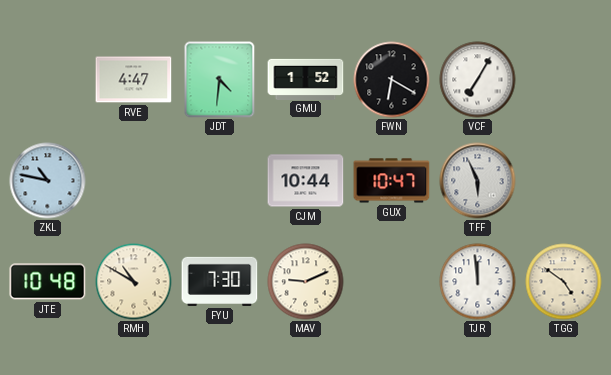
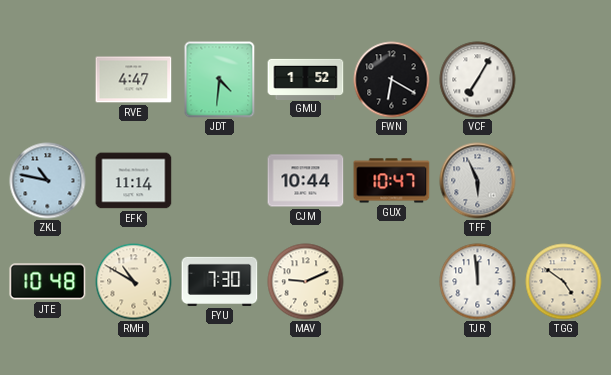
EFK: none -> 11:14
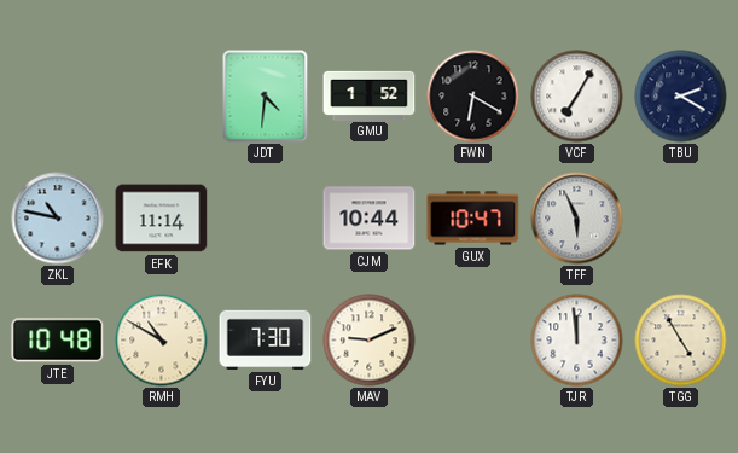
RVE: 4:47 -> none
TBU: none -> 2:20
TGG: 4:51 -> 4:55
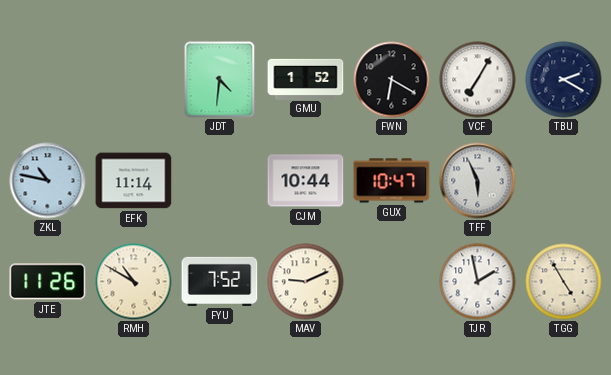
JTE: 10:48 -> 11:26
FYU: 7:30 -> 7:52
TJR: 11:59 -> 1:58
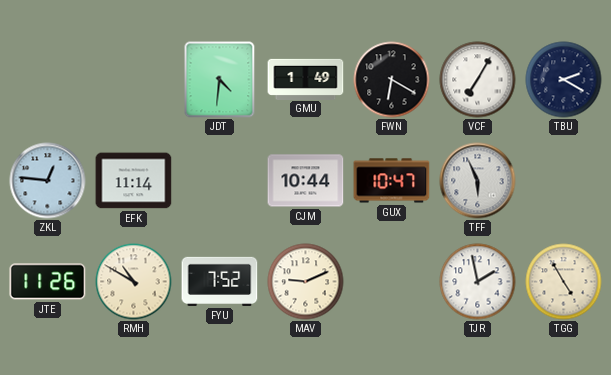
GMU: 1:52 -> 1:49
ZKL: 10:47 -> 12:46
